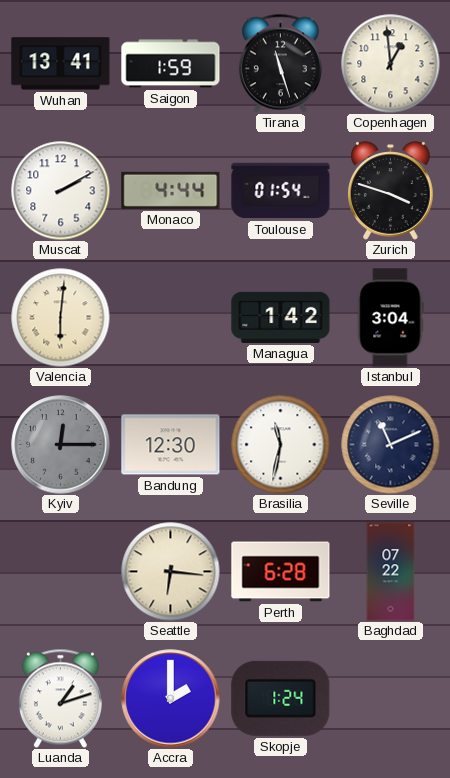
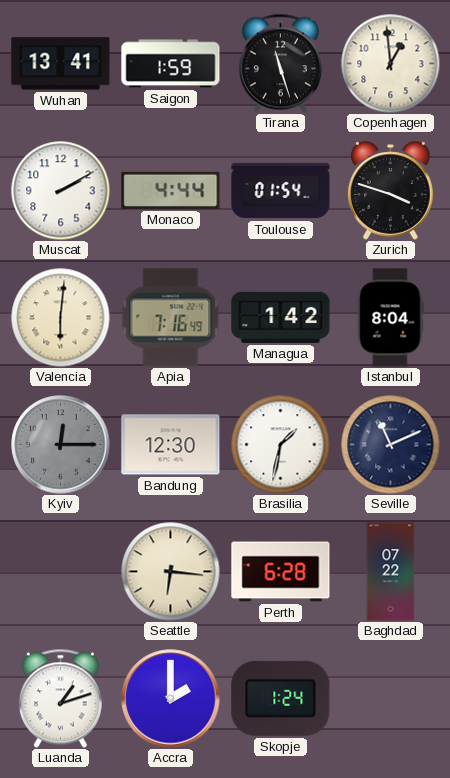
Apia: none -> 7:16
Istanbul: 3:04 -> 8:04
Brasilia: 11:32 -> 1:32
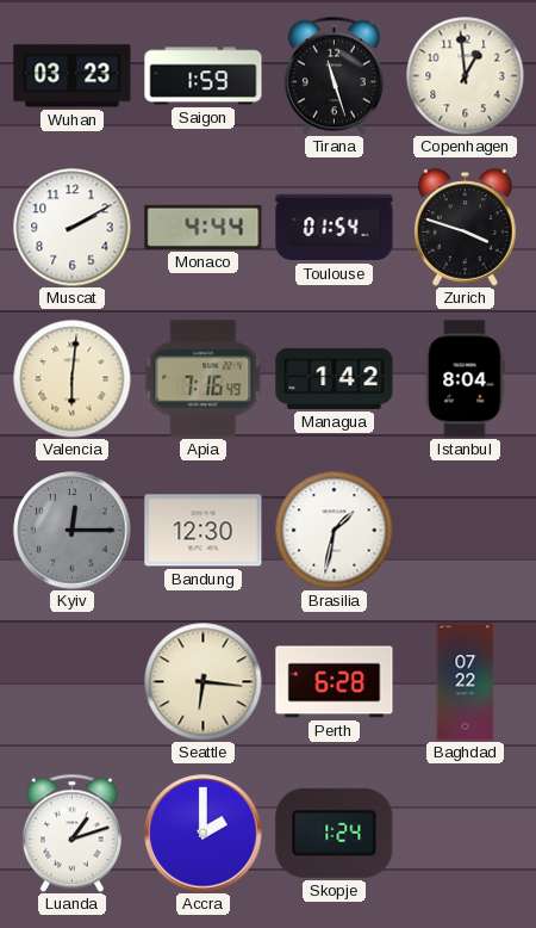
Wuhan: 13:41 -> 03:23
Seville: 11:11 -> none
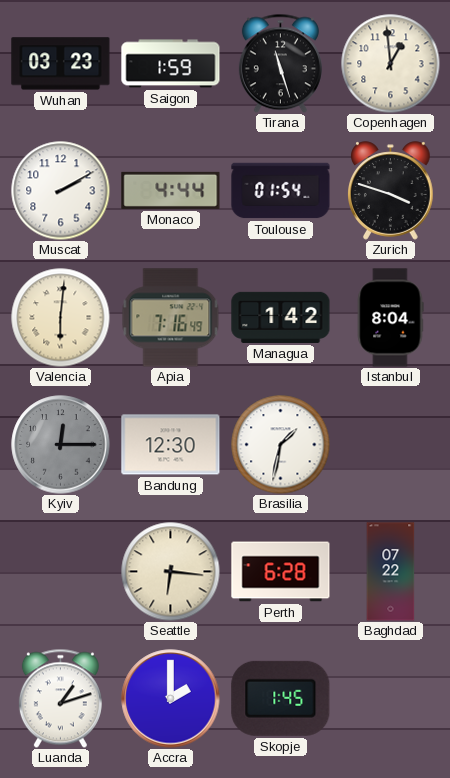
Skopje: 1:24 -> 1:45
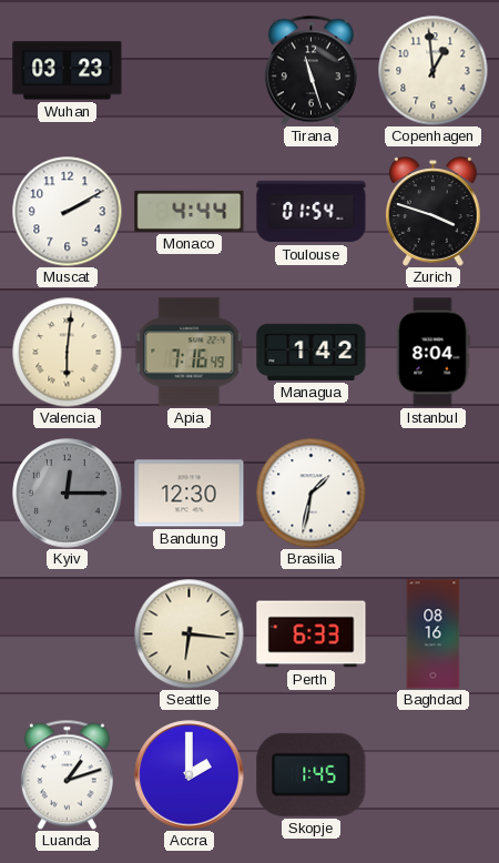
Saigon: 1:59 -> none
Perth: 6:28 -> 6:33
Baghdad: 07:22 -> 08:16
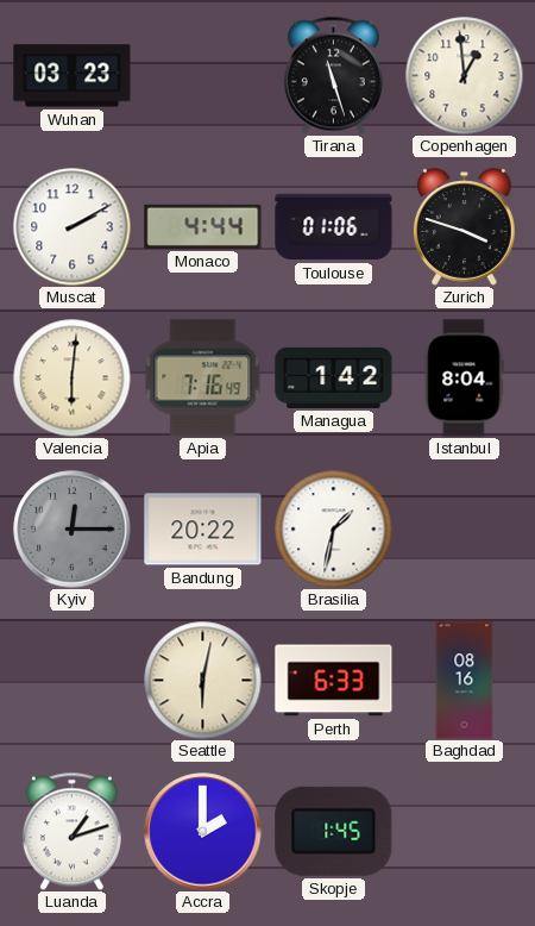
Toulouse: 01:54 -> 01:06
Bandung: 12:30 -> 20:22
Seattle: 6:16 -> 6:02
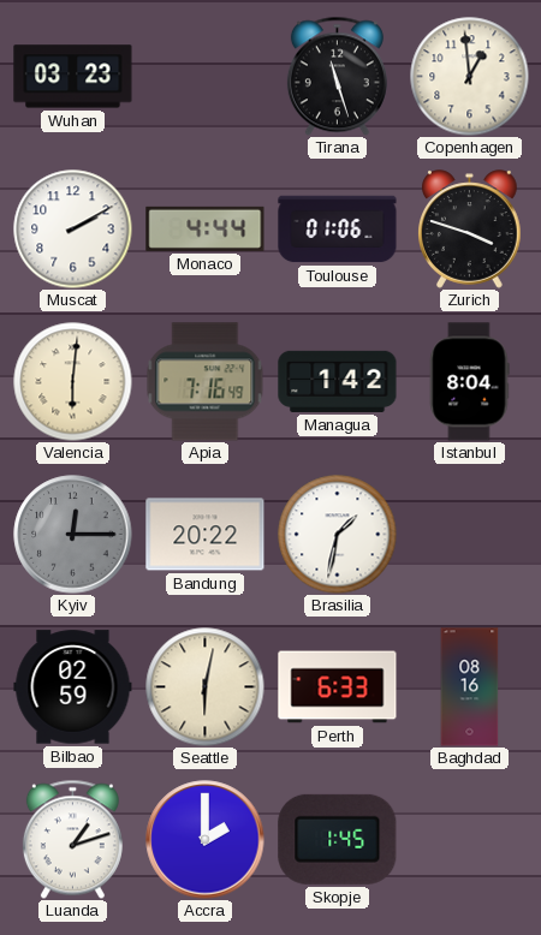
Bilbao: none -> 02:59
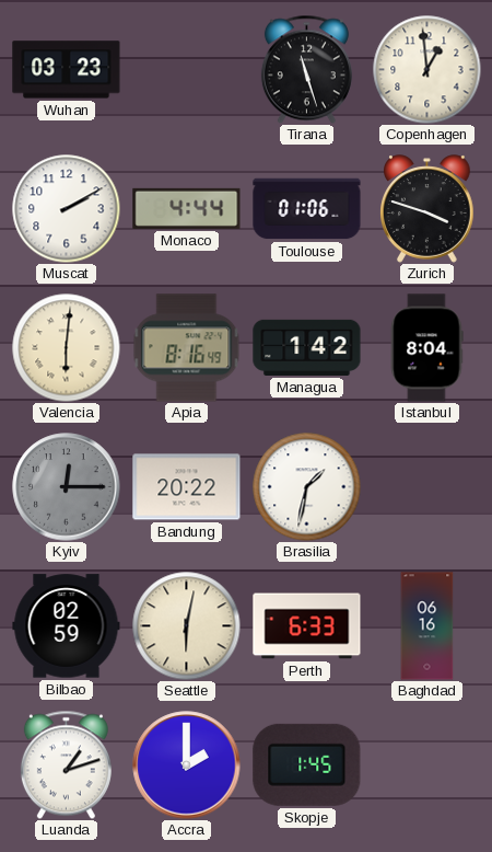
Apia: 7:16 -> 8:16
Baghdad: 08:16 -> 06:16
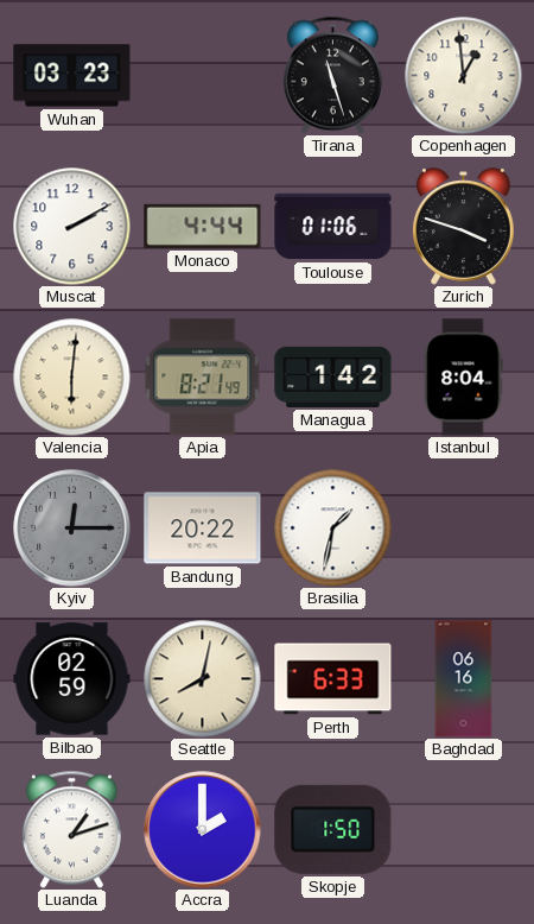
Apia: 8:16 -> 8:21
Seattle: 6:02 -> 8:02
Skopje: 1:45 -> 1:50
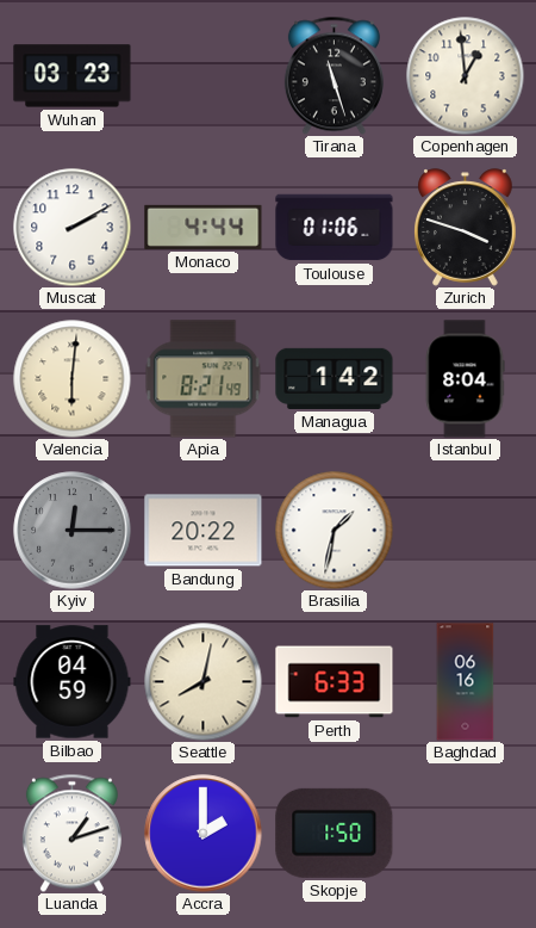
Bilbao: 02:59 -> 04:59
